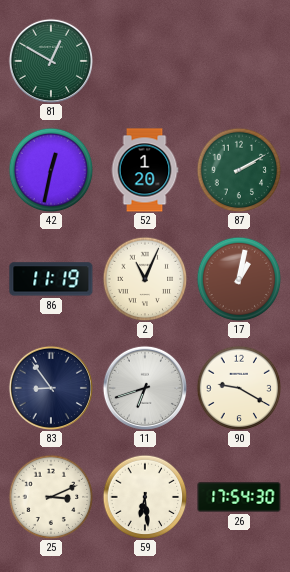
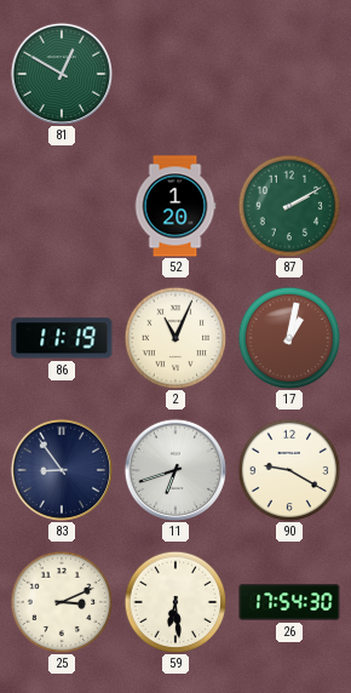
42: 12:32 -> none
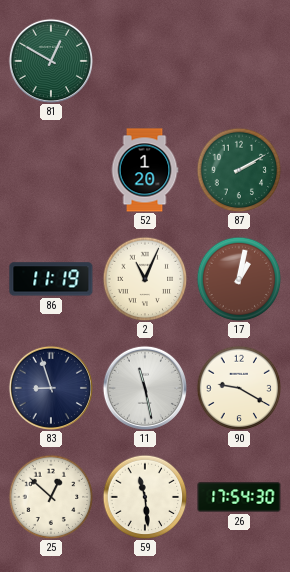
83: 8:54 -> 8:57
11: 6:42 -> 11:28
25: 3:11 -> 12:52
59: 6:29 -> 11:29
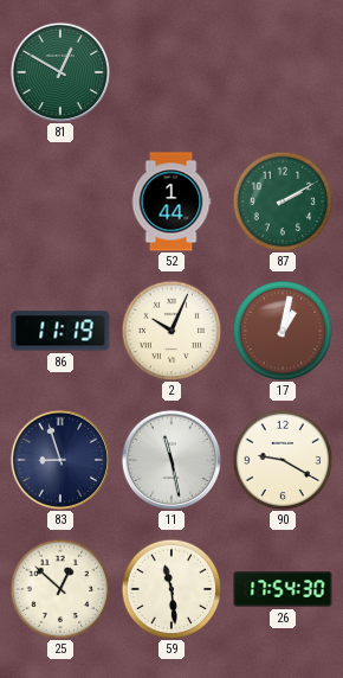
52: 1:20 -> 1:44
2: 11:04 -> 10:04
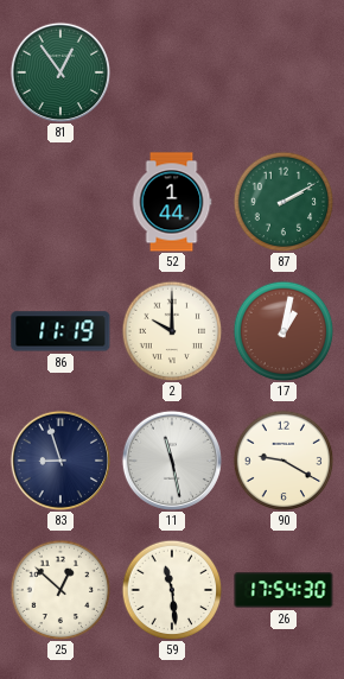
81: 12:50 -> 12:54
2: 10:04 -> 10:00
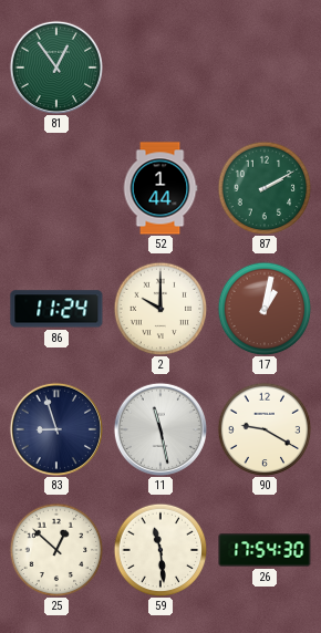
86: 11:19 -> 11:24
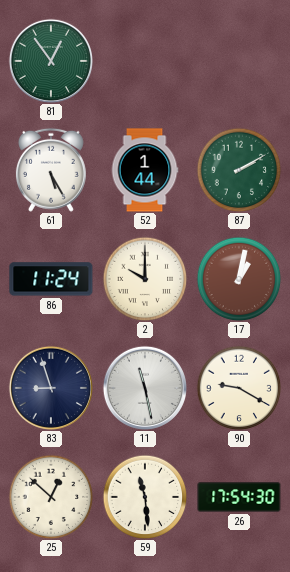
61: none -> 5:25
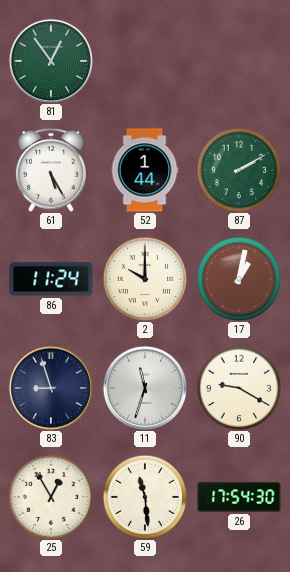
11: 11:28 -> 11:33
25: 12:52 -> 12:55
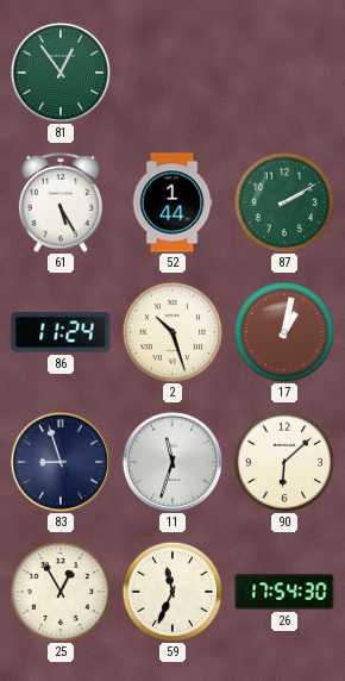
2: 10:00 -> 10:27
90: 9:20 -> 6:08
59: 11:29 -> 11:34
